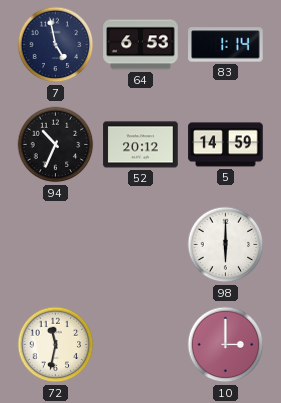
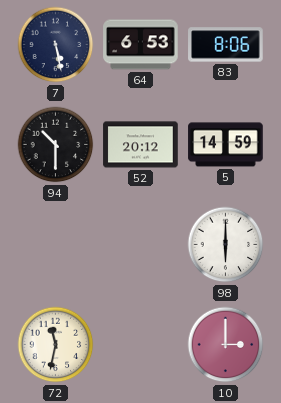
7: 4:58 -> 5:28
83: 1:14 -> 8:06
94: 10:34 -> 10:30
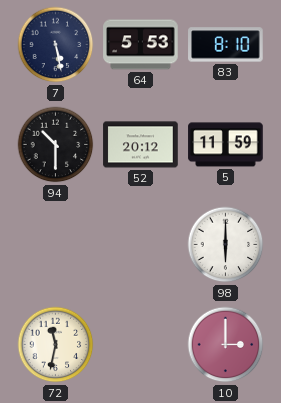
64: 6:53 -> 5:53
83: 8:06 -> 8:10
5: 14:59 -> 11:59
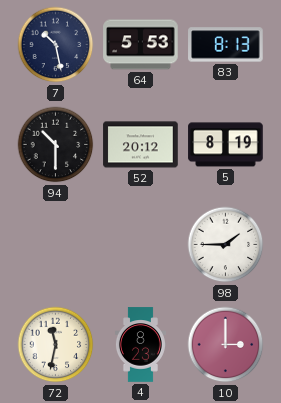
7: 5:28 -> 10:28
83: 8:10 -> 8:13
5: 11:59 -> 8:19
98: 6:00 -> 1:45
4: none -> 8:23
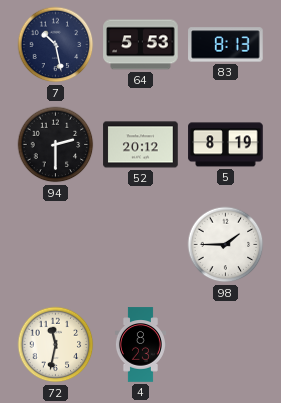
94: 10:30 -> 2:30
10: 3:00 -> none
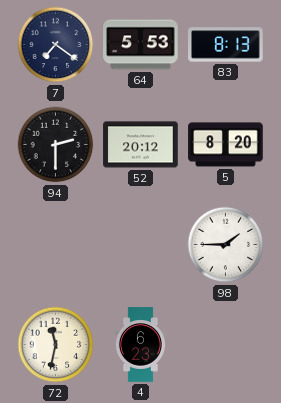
7: 10:28 -> 7:21
5: 8:19 -> 8:20
4: 8:23 -> 6:23
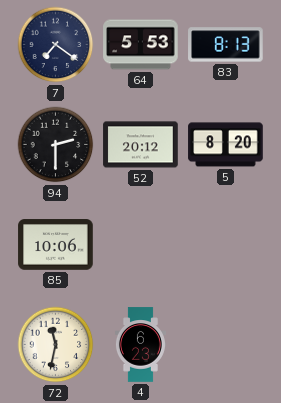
85: none -> 10:06
98: 1:45 -> none
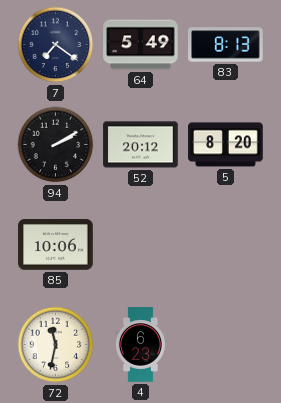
64: 5:53 -> 5:49
94: 2:30 -> 2:10
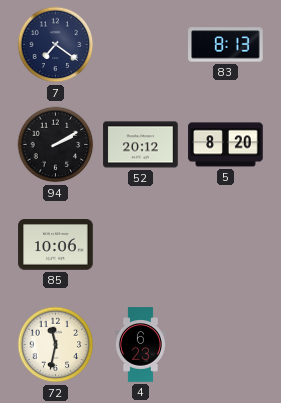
64: 5:49 -> none
